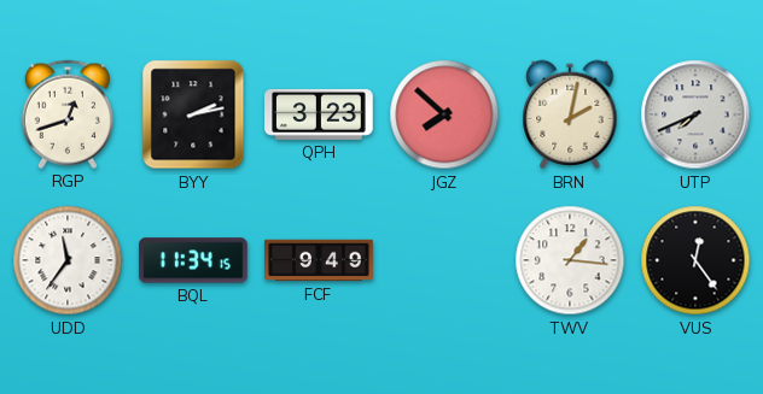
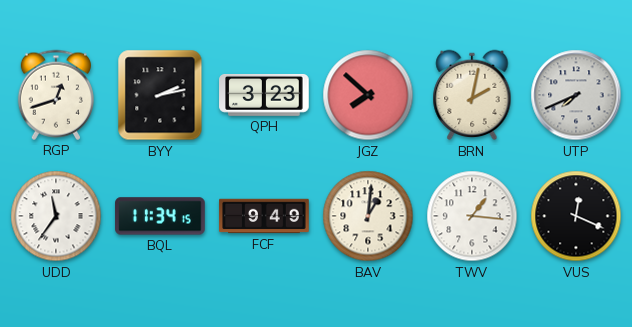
BAV: none -> 1:01
VUS: 12:24 -> 12:19
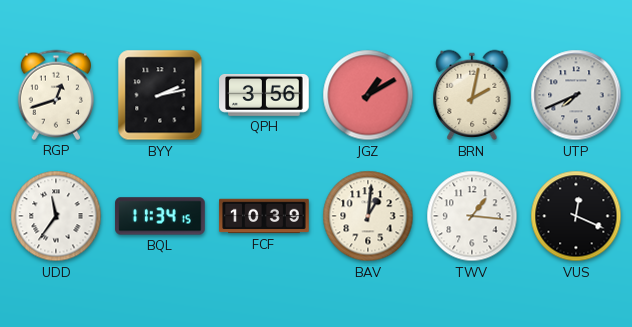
QPH: 3:23 -> 3:56
JGZ: 7:52 -> 1:10
FCF: 9:49 -> 10:39
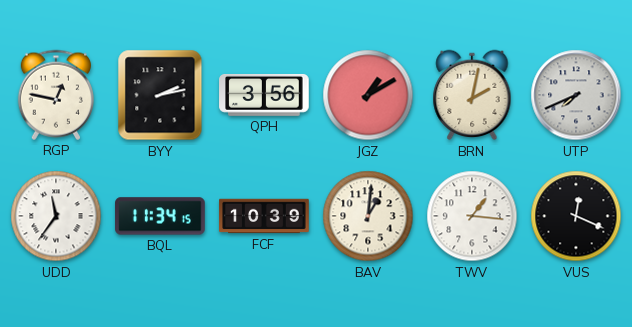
RGP: 12:42 -> 12:47
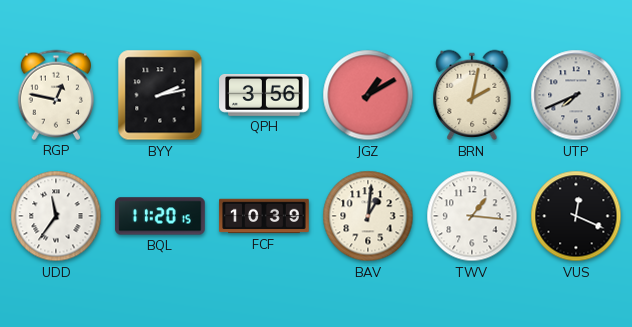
BQL: 11:34 -> 11:20
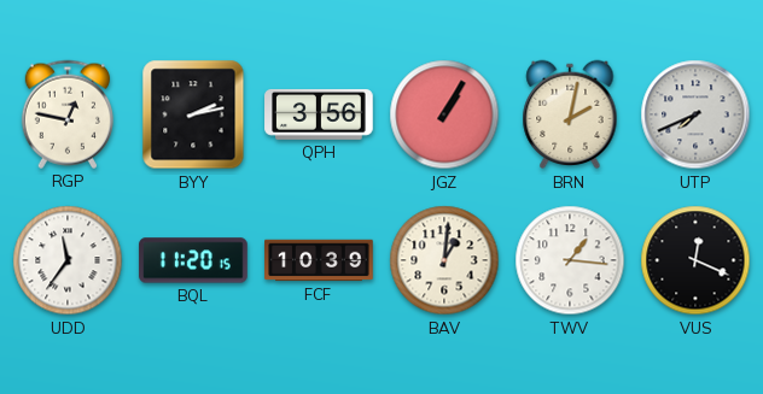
JGZ: 1:10 -> 1:05
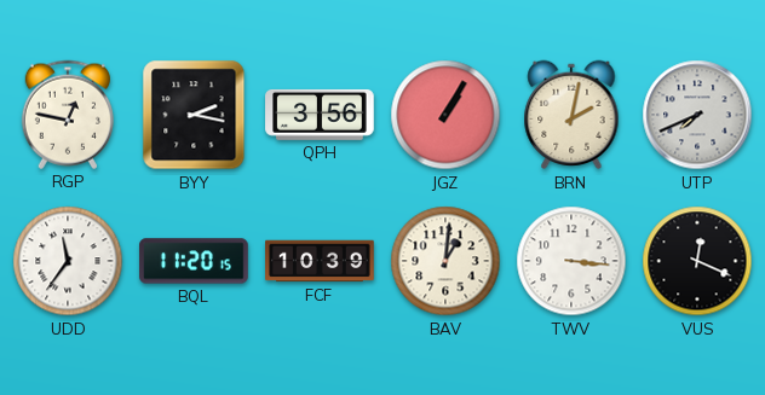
BYY: 2:13 -> 2:17
TWV: 1:16 -> 3:16
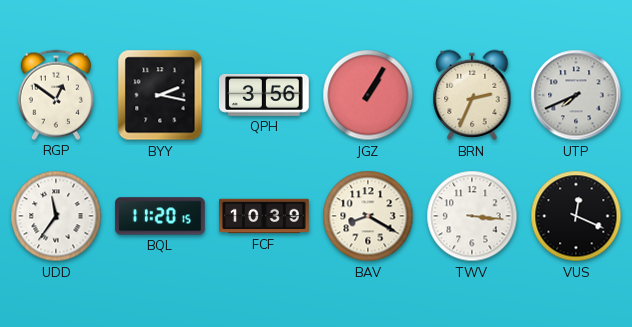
RGP: 12:47 -> 12:51
BRN: 2:02 -> 2:34
BAV: 1:01 -> 8:20
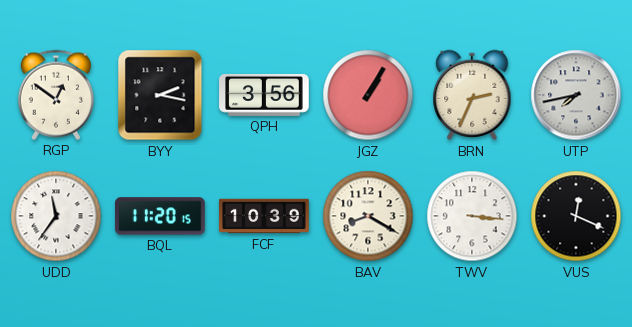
UTP: 7:41 -> 7:43
